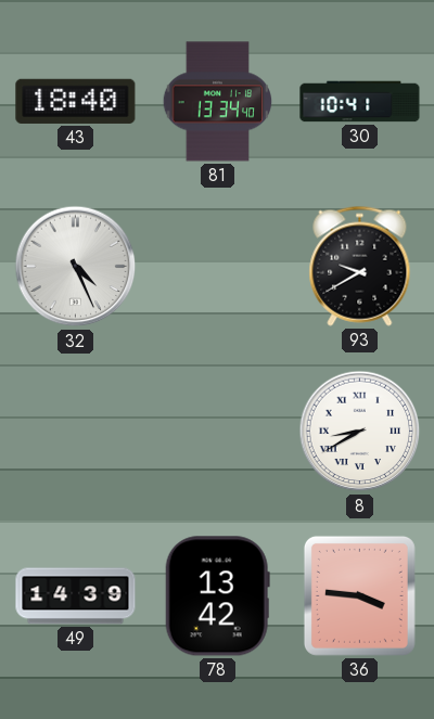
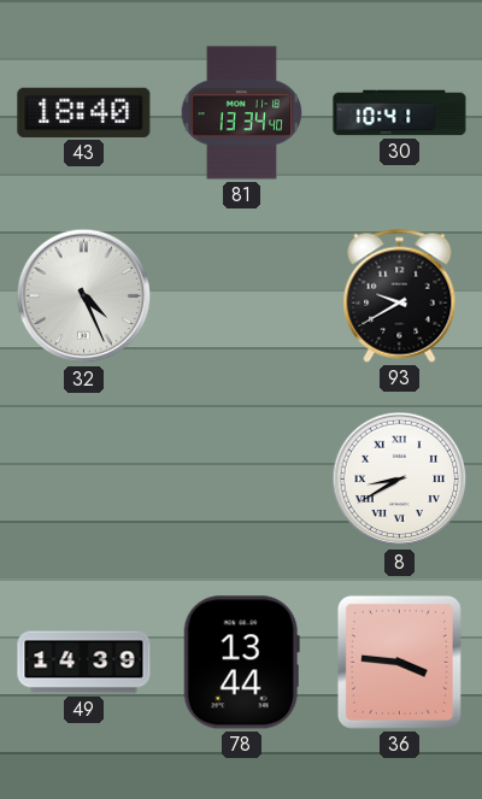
78: 13:42 -> 13:44
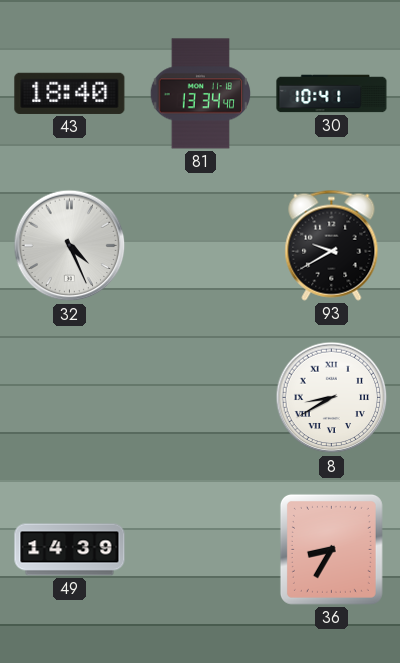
78: 13:44 -> none
36: 3:46 -> 8:35
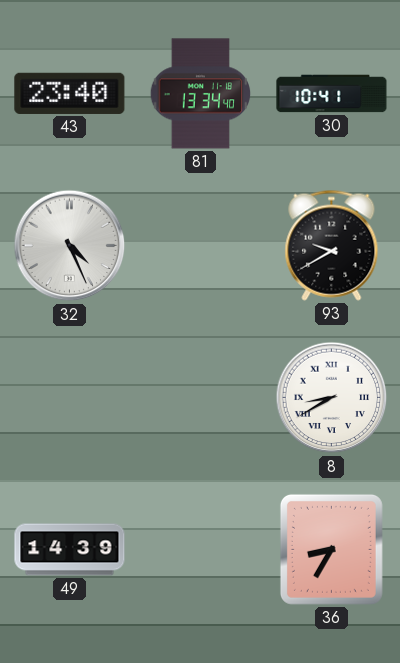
43: 18:40 -> 23:40
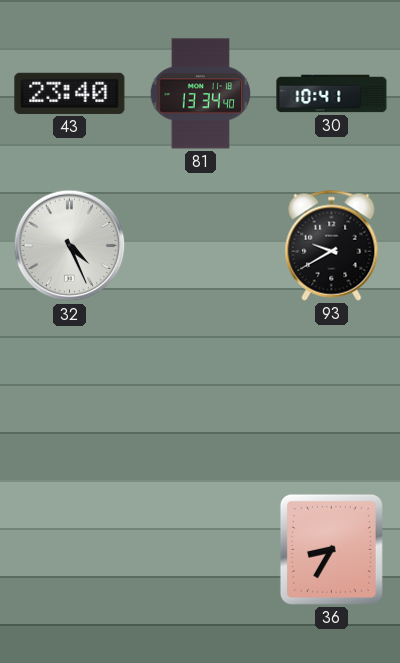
8: 8:40 -> none
49: 14:39 -> none
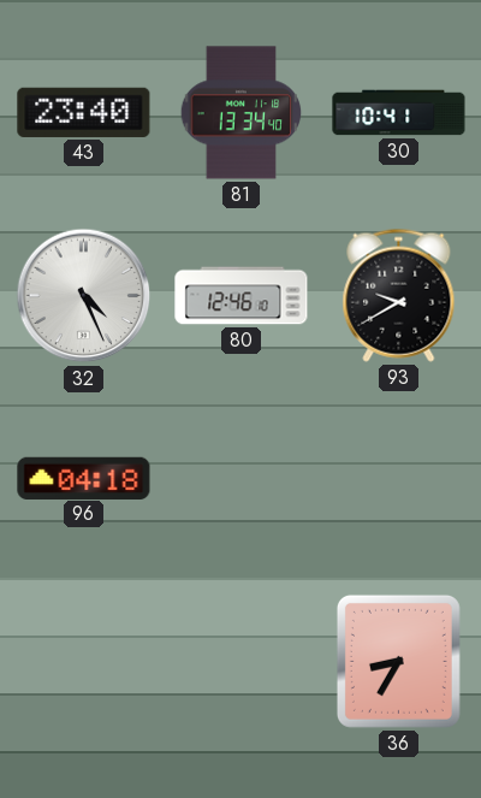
80: none -> 12:46
96: none -> 04:18
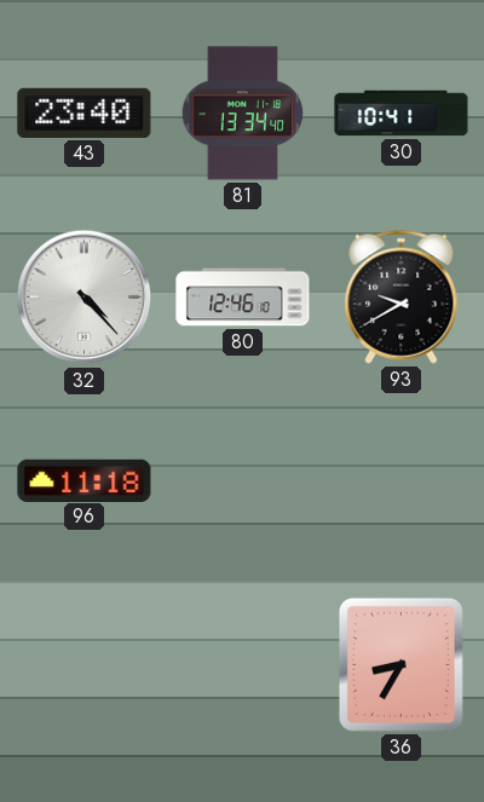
32: 4:26 -> 4:23
96: 04:18 -> 11:18
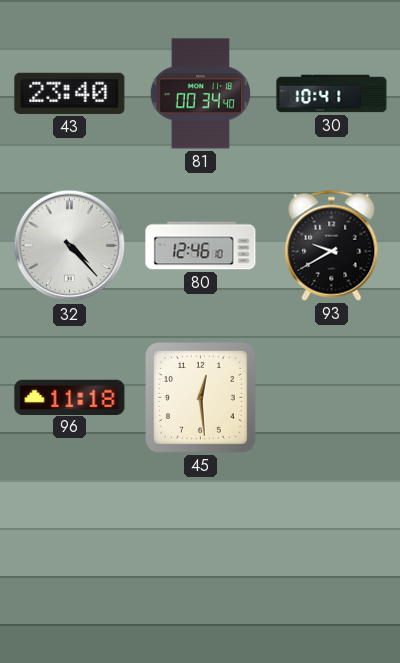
81: 13:34 -> 00:34
45: none -> 12:29
36: 8:35 -> none
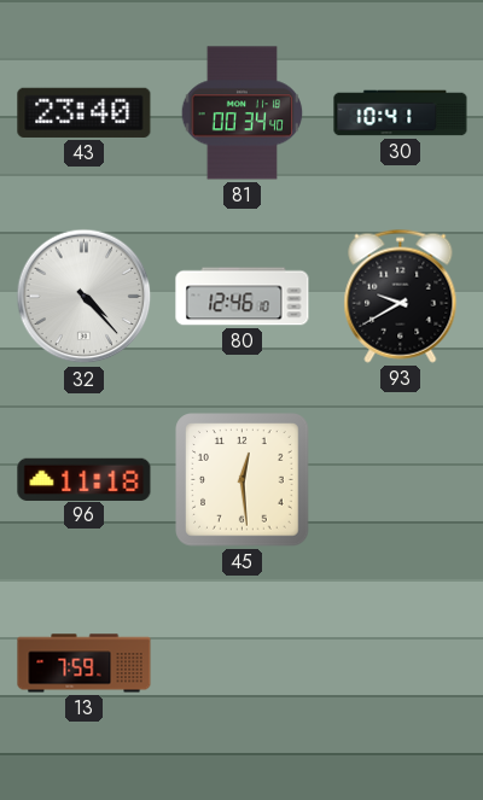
13: none -> 7:59
